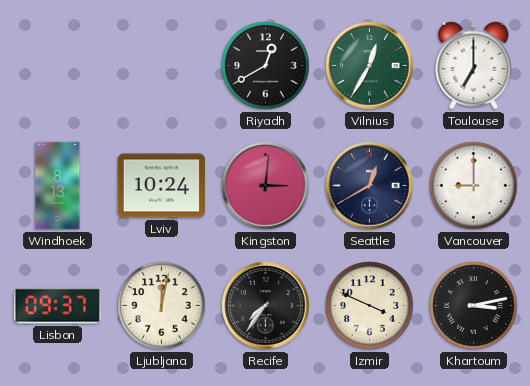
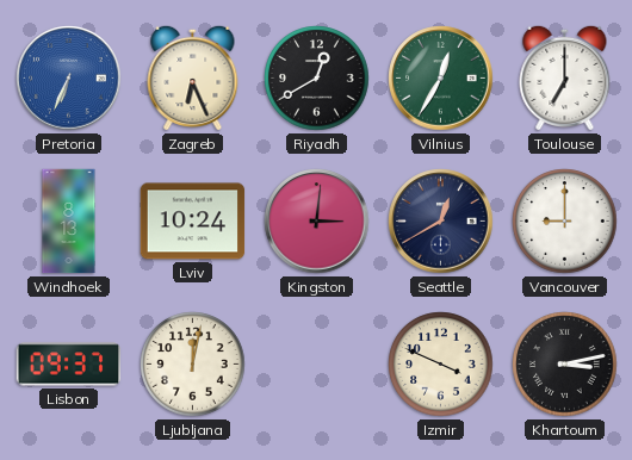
Pretoria: none -> 6:34
Zagreb: none -> 6:26
Recife: 7:36 -> none
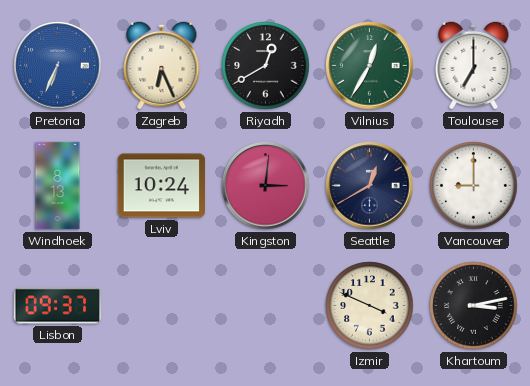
Ljubljana: 12:02 -> none
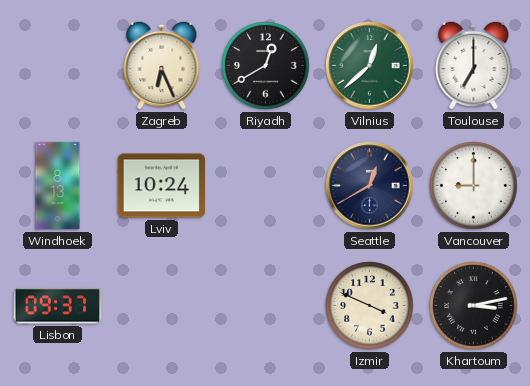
Pretoria: 6:34 -> none
Vilnius: 12:35 -> 12:38
Kingston: 3:01 -> none
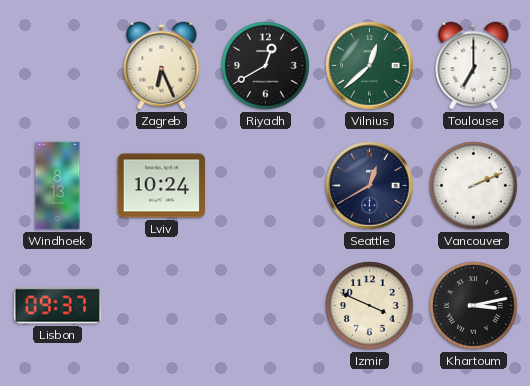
Vancouver: 9:00 -> 2:11
